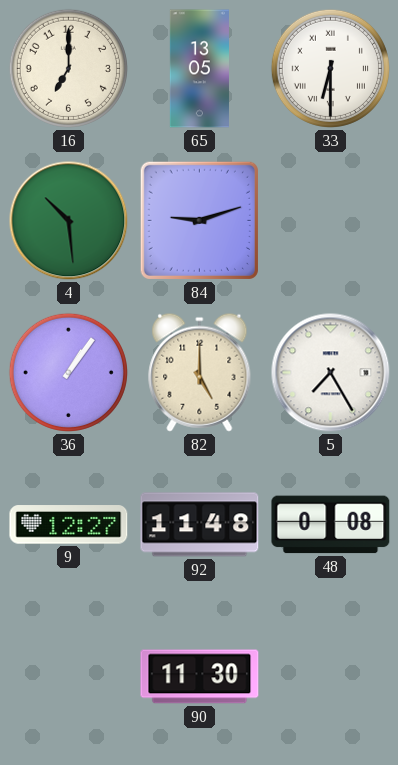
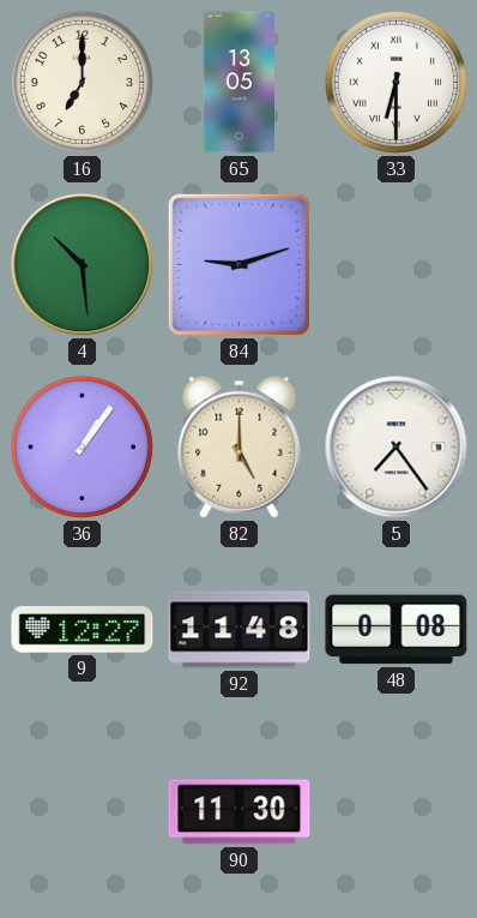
5: 7:25 -> 7:24
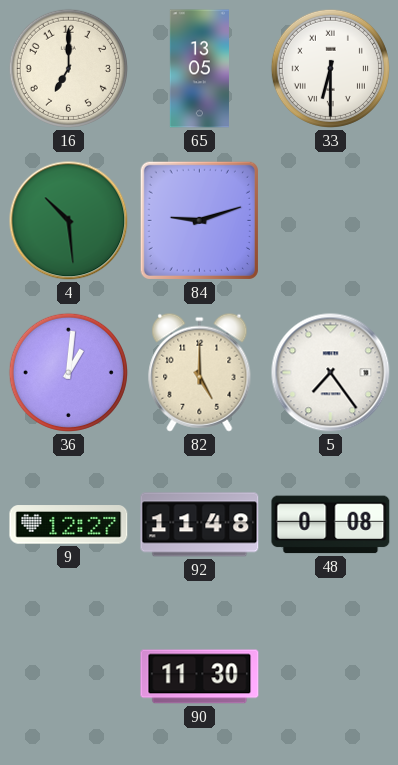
36: 1:06 -> 1:01
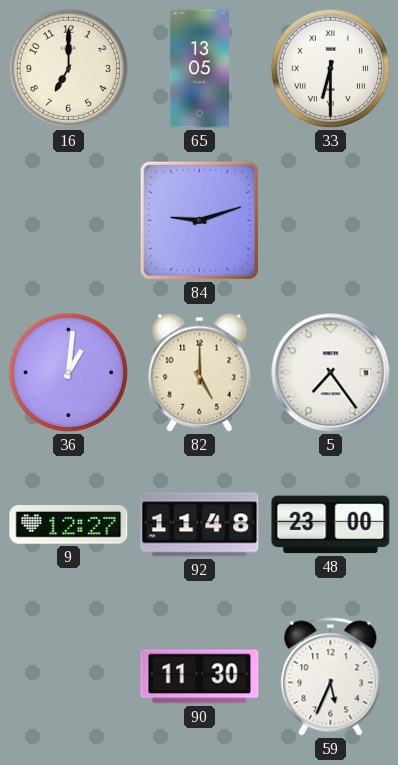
4: 10:29 -> none
48: 0:08 -> 23:00
59: none -> 5:34
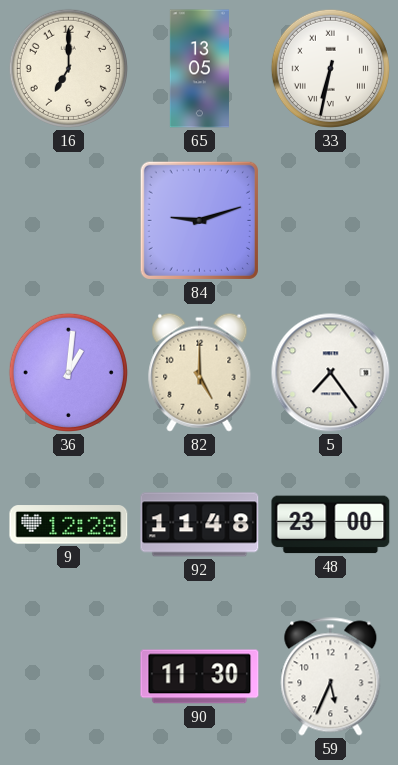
33: 6:30 -> 6:32
9: 12:27 -> 12:28
